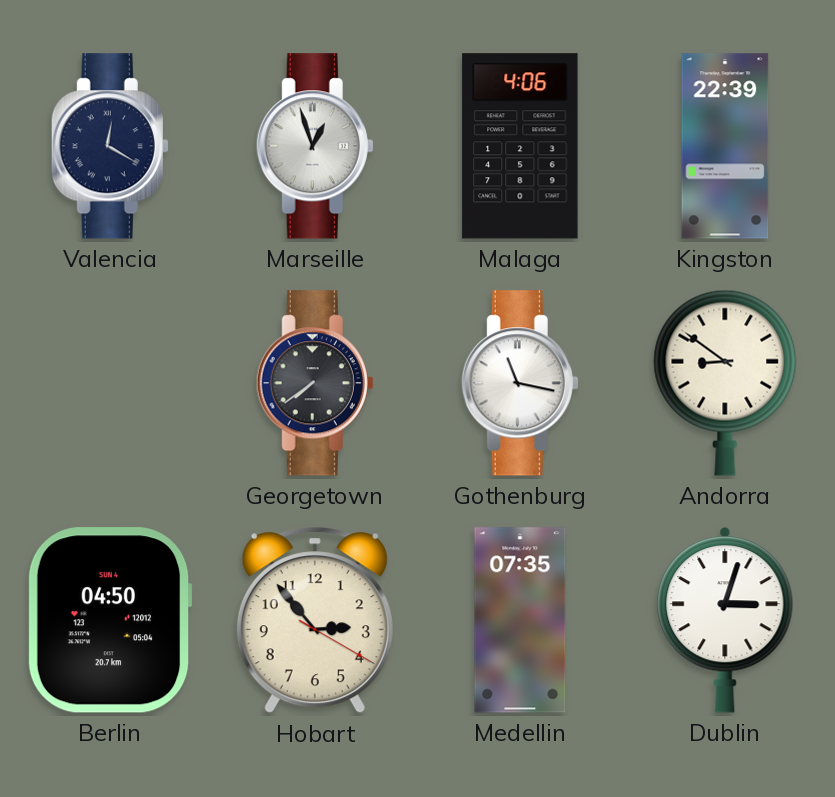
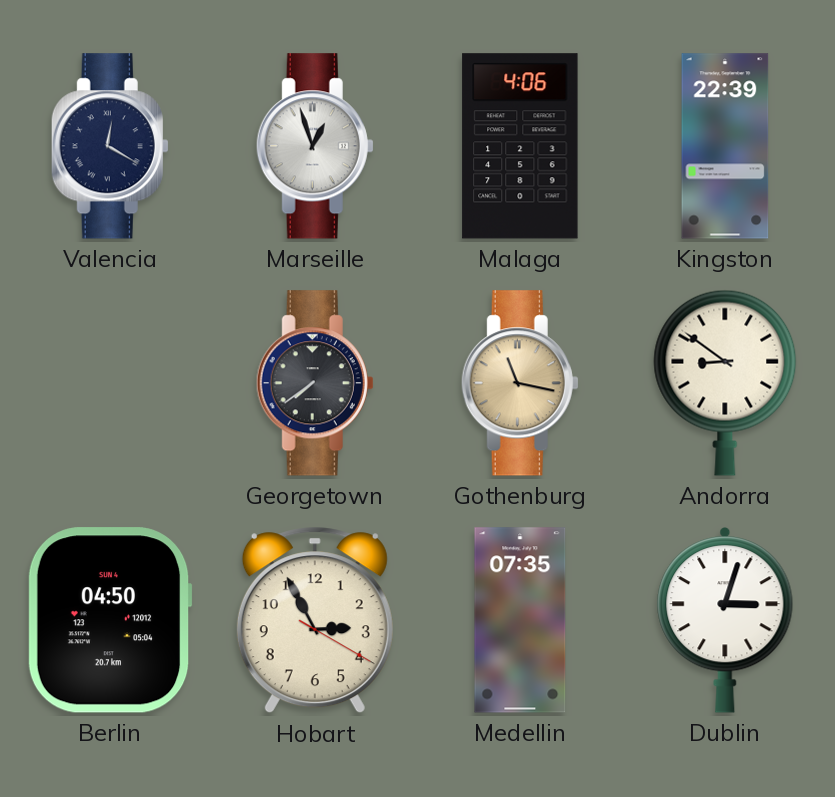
Gothenburg dial: white -> champagne
Hobart: 2:53 -> 2:55
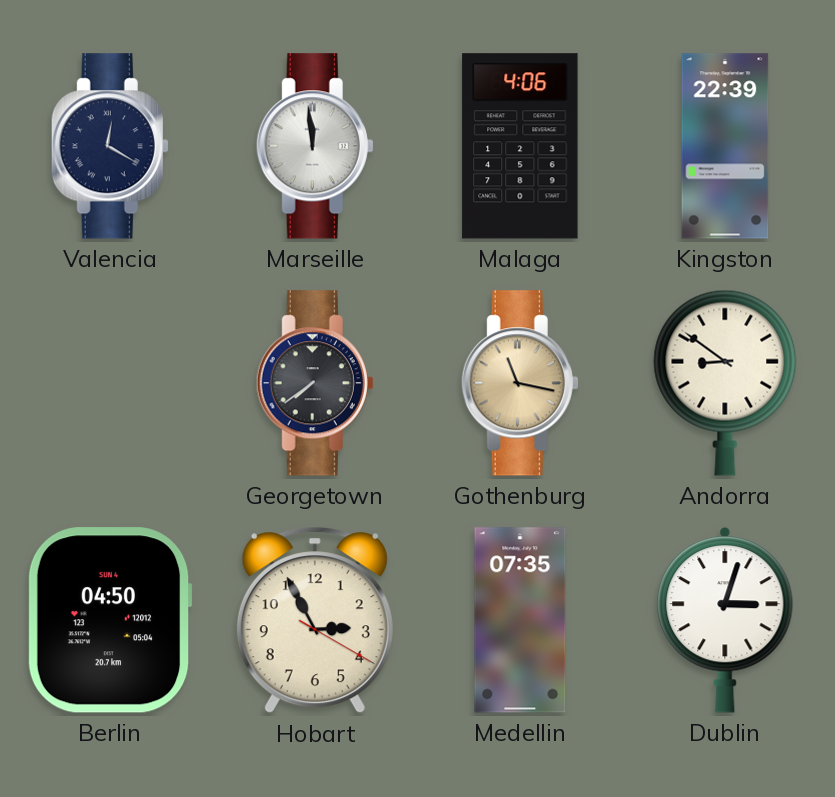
Marseille: 12:57 -> 11:59
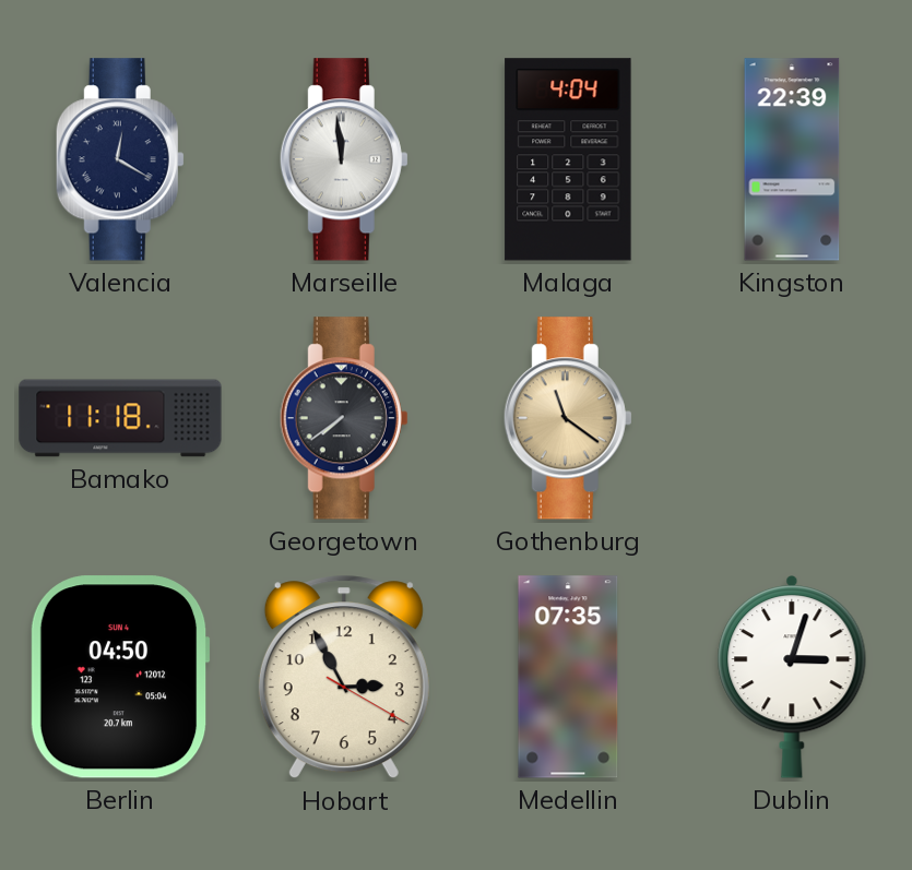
Malaga: 4:06 -> 4:04
Bamako: none -> 11:18
Gothenburg: 11:17 -> 11:21
Andorra: 8:51 -> none
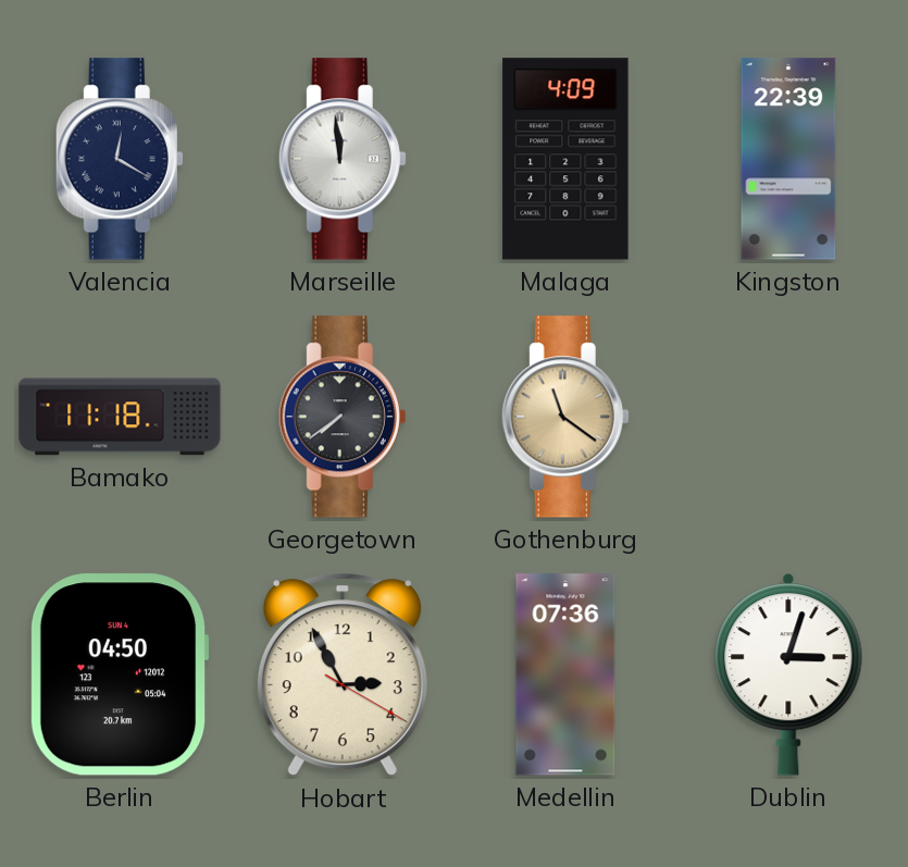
Malaga: 4:04 -> 4:09
Medellin: 07:35 -> 07:36
